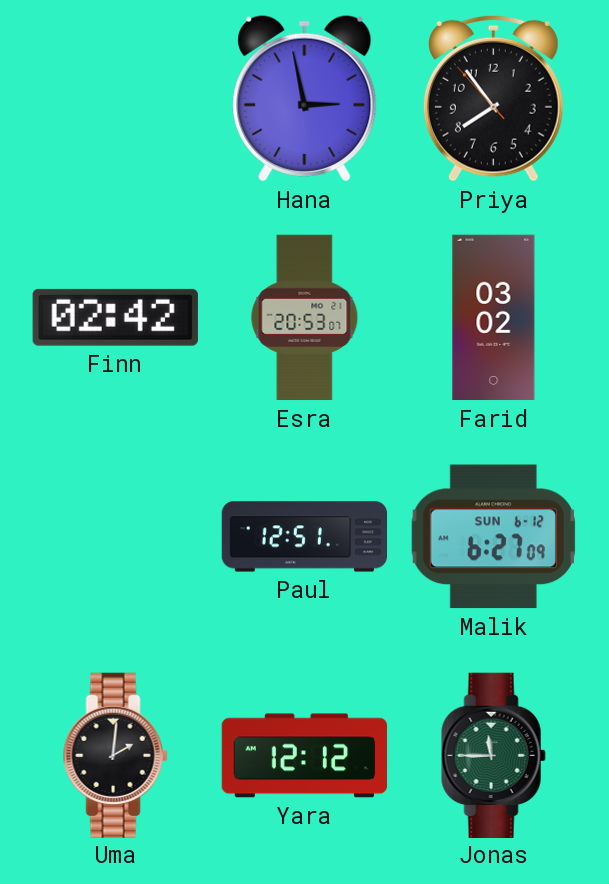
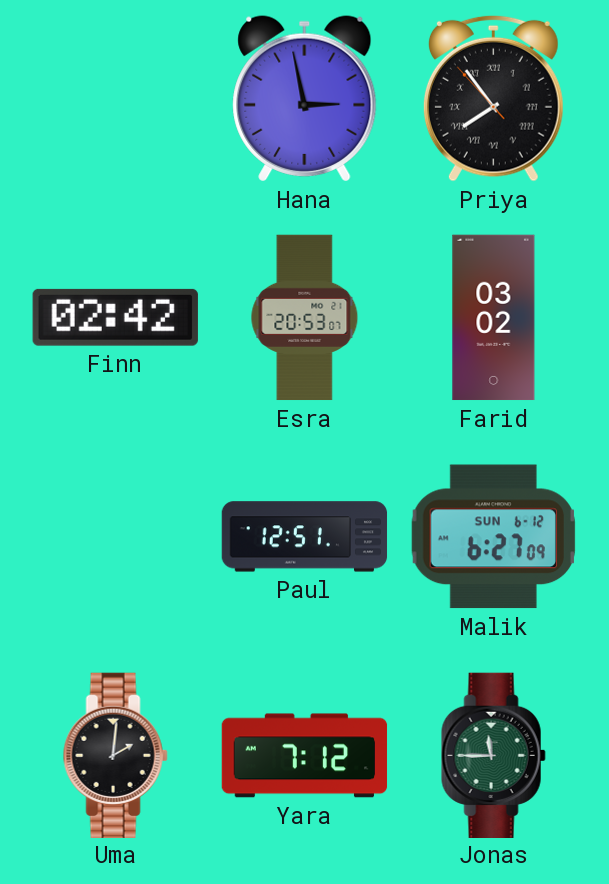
Priya numerals: Arabic -> Roman
Yara: 12:12 -> 7:12
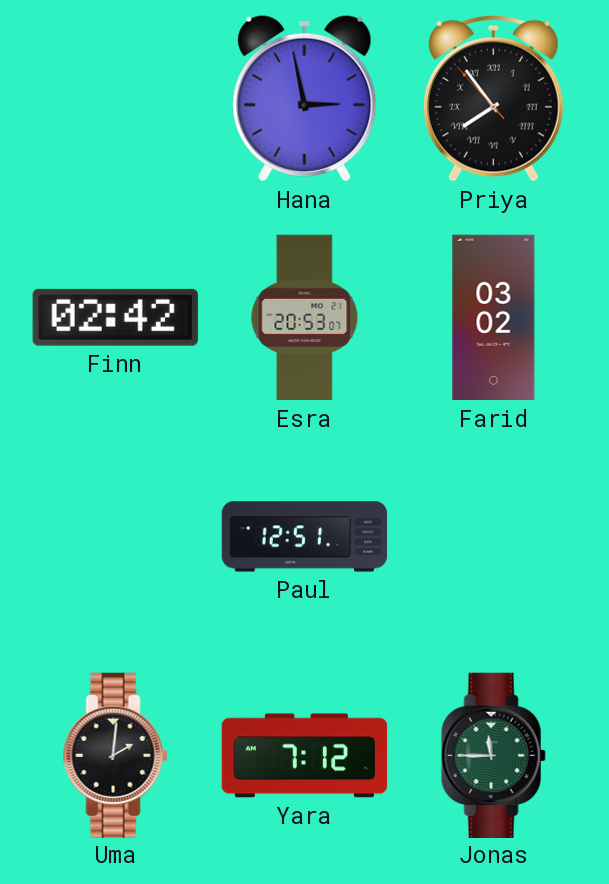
Malik: 6:27 -> none
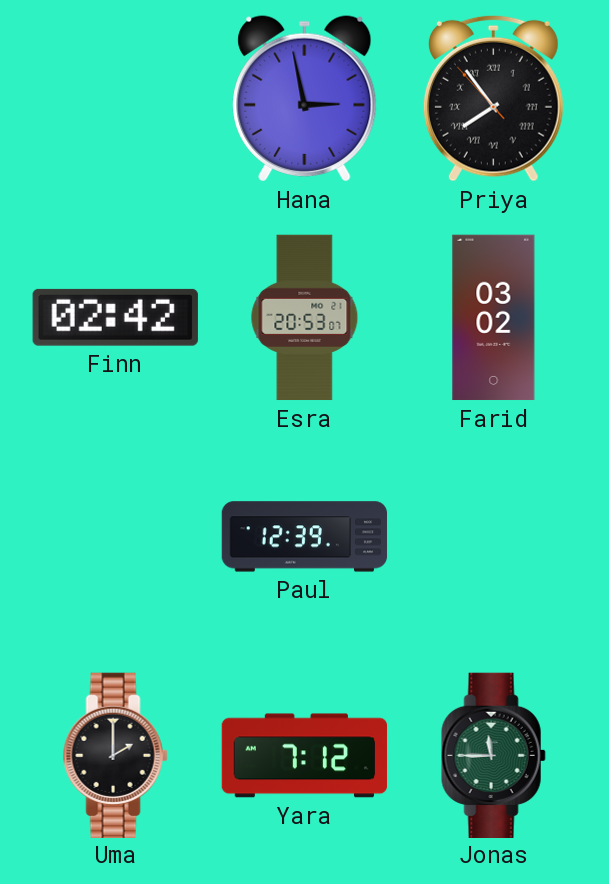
Paul: 12:51 -> 12:39
Uma: 2:01 -> 2:00
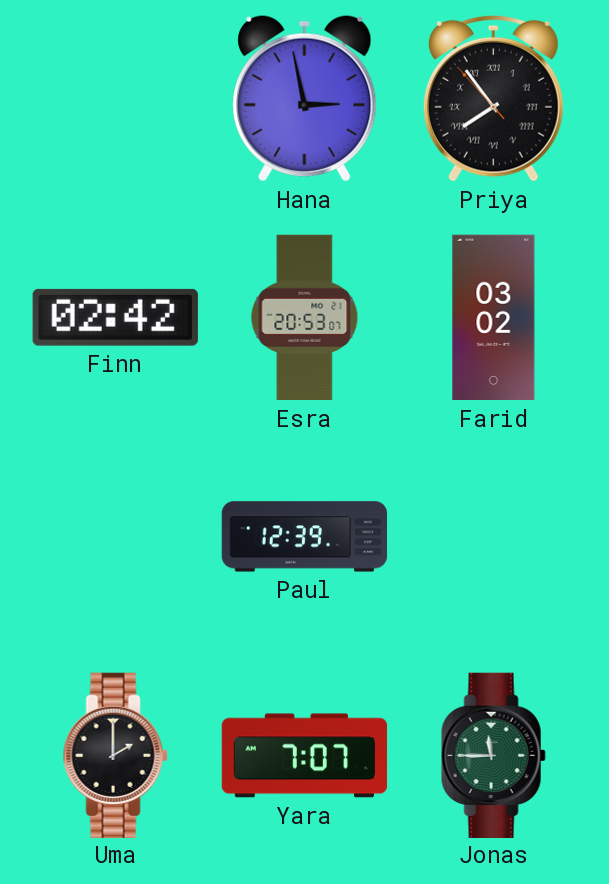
Yara: 7:12 -> 7:07
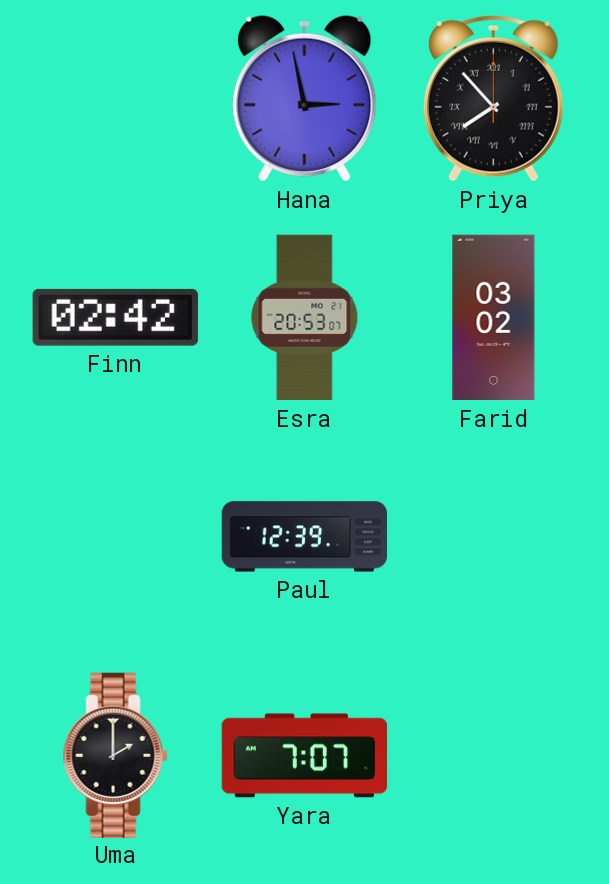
Priya: 7:53:53 -> 7:53:00
Jonas: 11:45 -> none
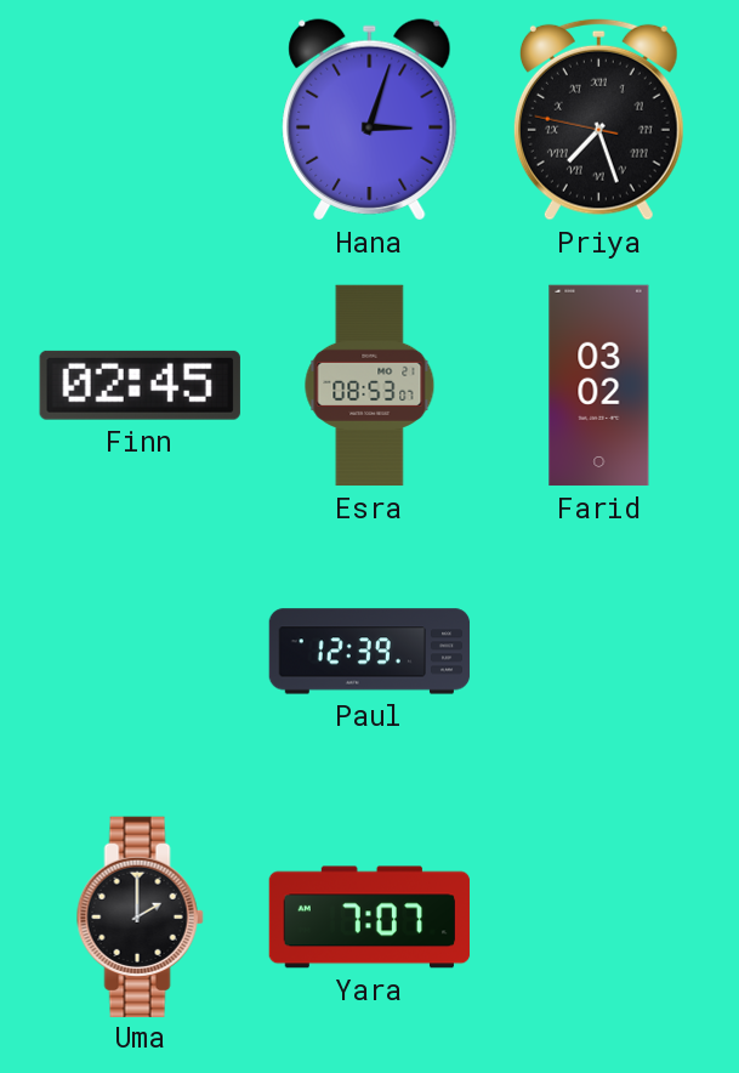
Hana: 2:58 -> 3:03
Priya: 7:53 -> 7:26
Finn: 02:42 -> 02:45
Esra: 20:53 -> 08:53
